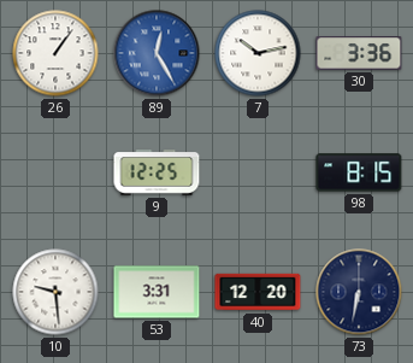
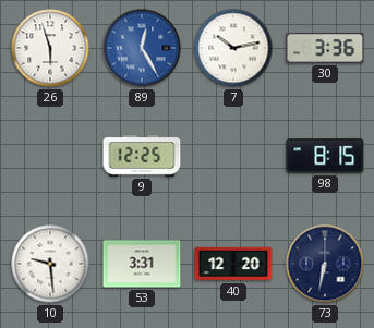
26: 1:06 -> 5:57
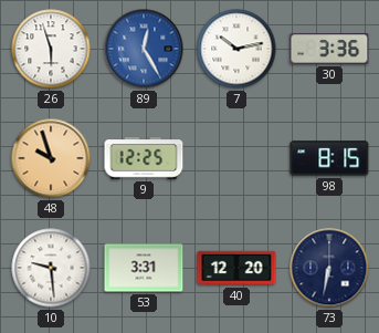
48: none -> 9:57
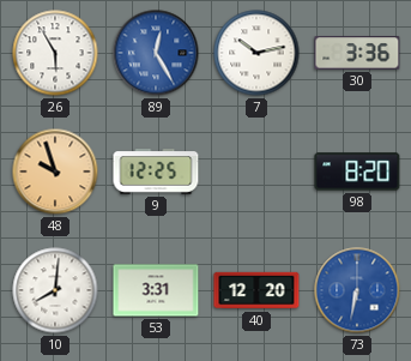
26: 5:57 -> 5:55
98: 8:15 -> 8:20
10: 9:29 -> 8:01
73 dial: navy -> blue
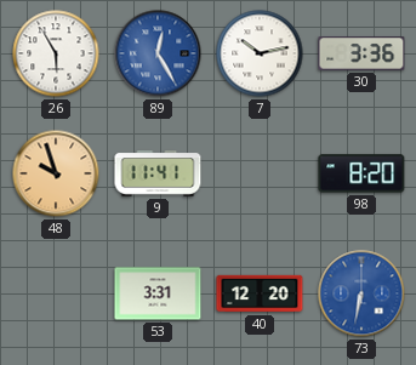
9: 12:25 -> 11:41
10: 8:01 -> none
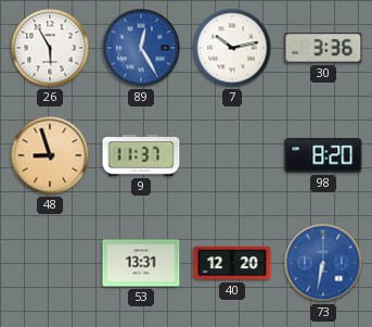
48: 9:57 -> 8:57
9: 11:41 -> 11:37
53: 3:31 -> 13:31
